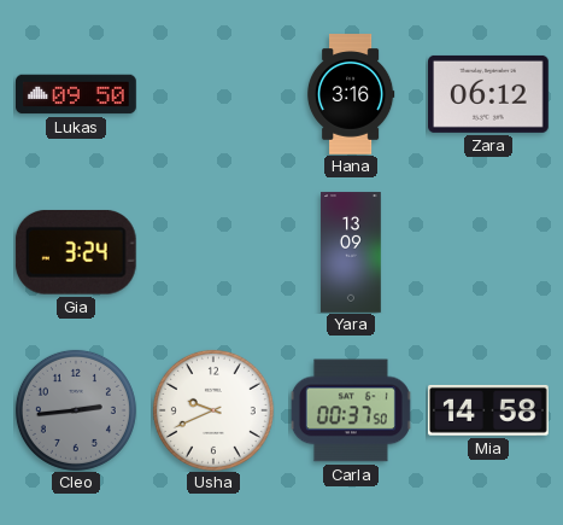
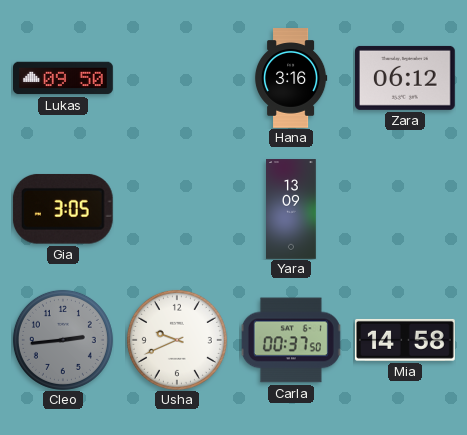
Gia: 3:24 -> 3:05
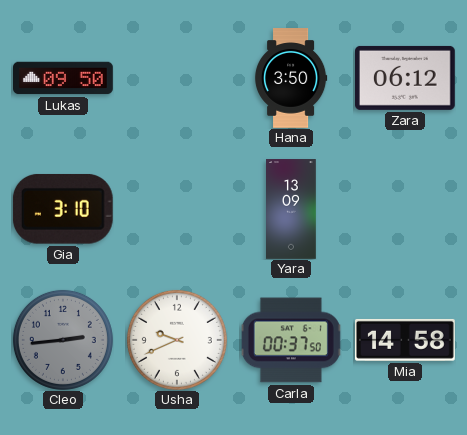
Hana: 3:16 -> 3:50
Gia: 3:05 -> 3:10
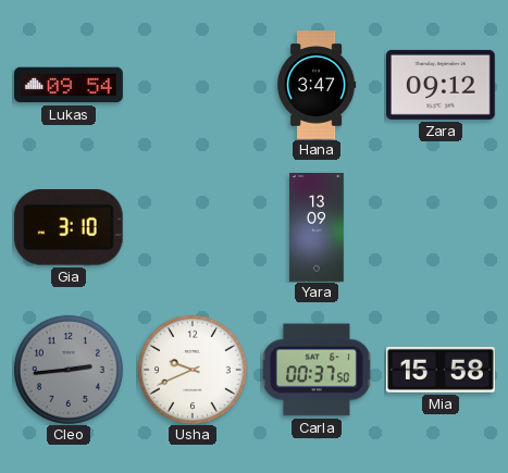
Lukas: 09:50 -> 09:54
Hana: 3:50 -> 3:47
Zara: 06:12 -> 09:12
Mia: 14:58 -> 15:58
